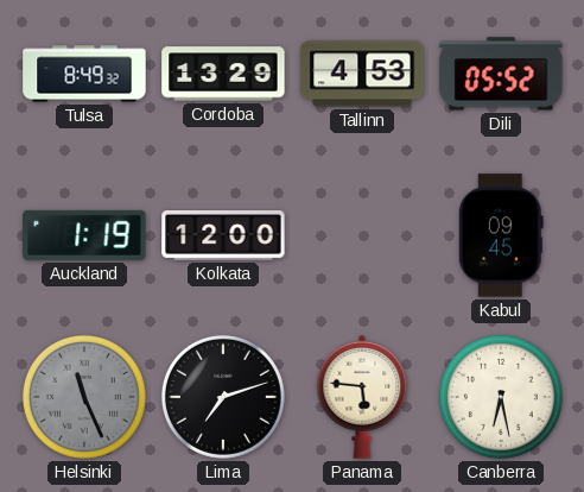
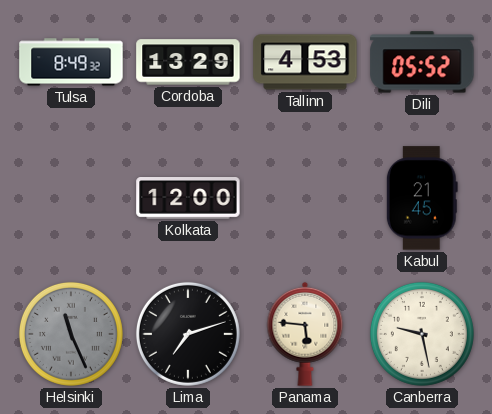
Auckland: 1:19 -> none
Kabul: 09:45 -> 21:45
Canberra: 6:28 -> 9:28
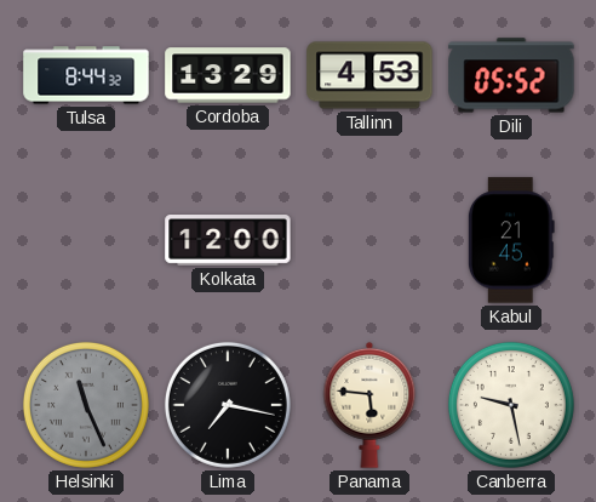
Tulsa: 8:49 -> 8:44
Lima: 7:12 -> 7:17
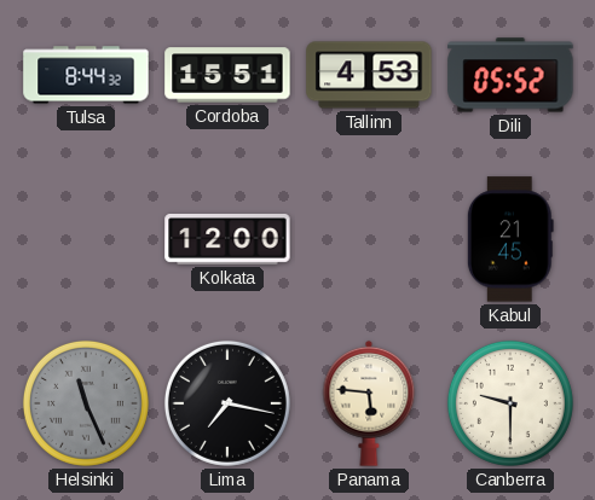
Cordoba: 13:29 -> 15:51
Canberra: 9:28 -> 9:30
